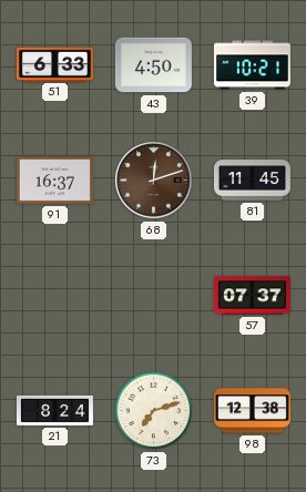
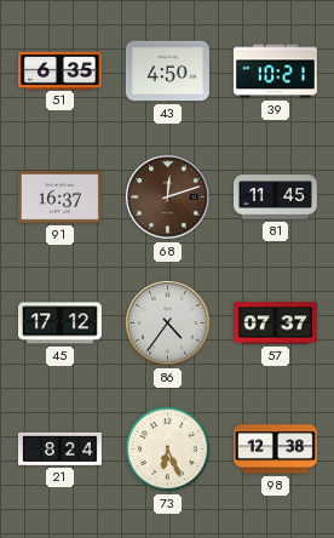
51: 6:33 -> 6:35
45: none -> 17:12
86: none -> 4:36
73: 7:12 -> 6:26
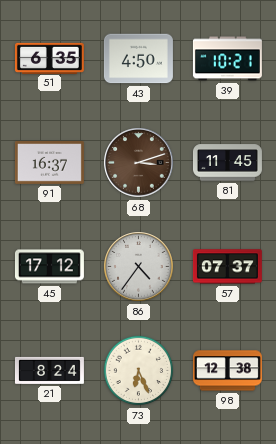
68: 12:12 -> 3:12
